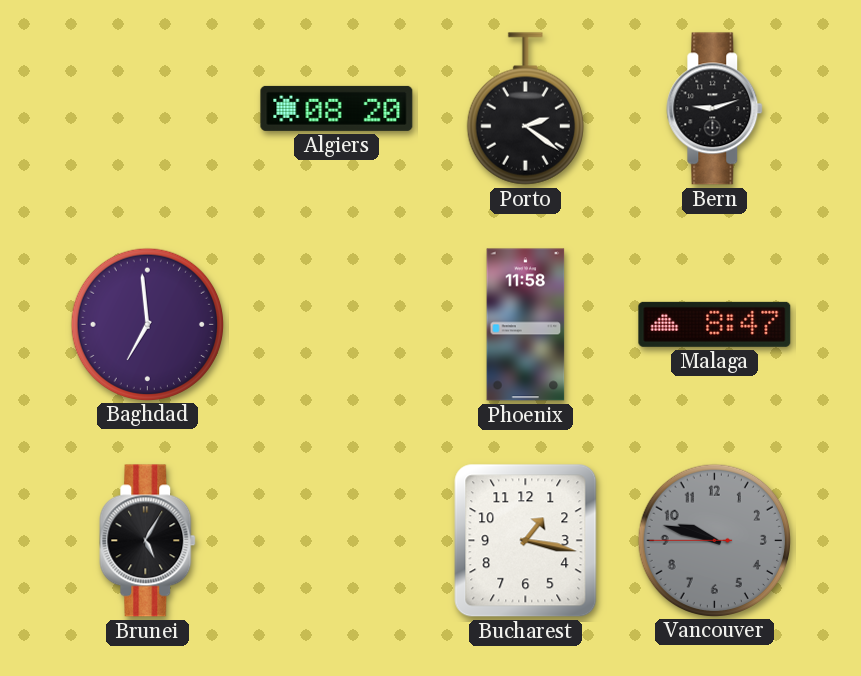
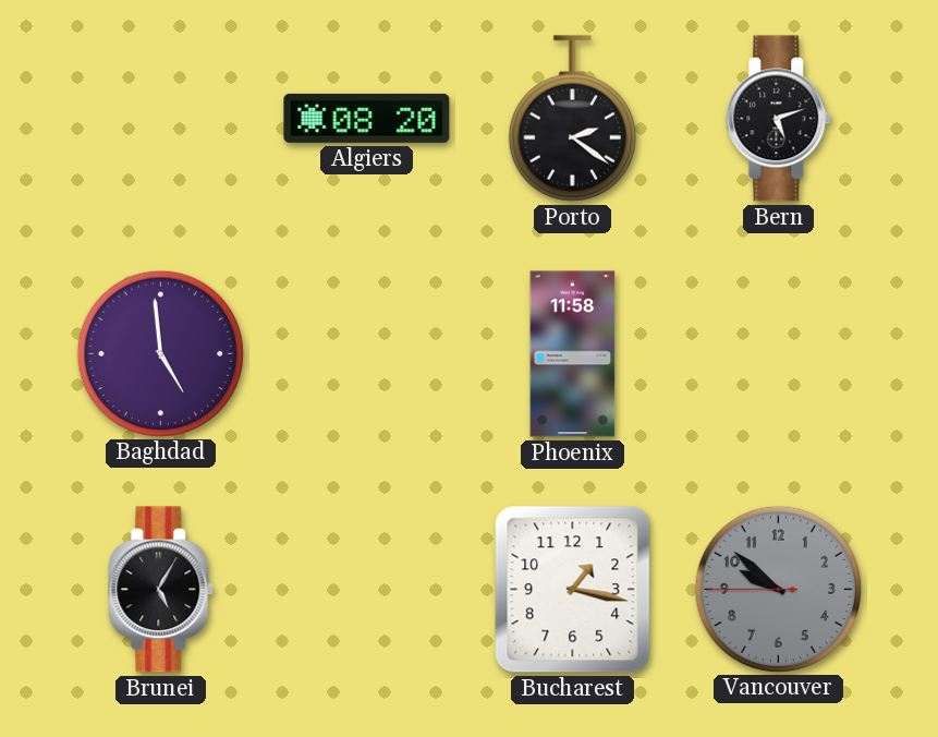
Bern: 9:12 -> 5:12
Baghdad: 6:59 -> 4:59
Malaga: 8:47 -> none
Vancouver: 9:47 -> 9:51
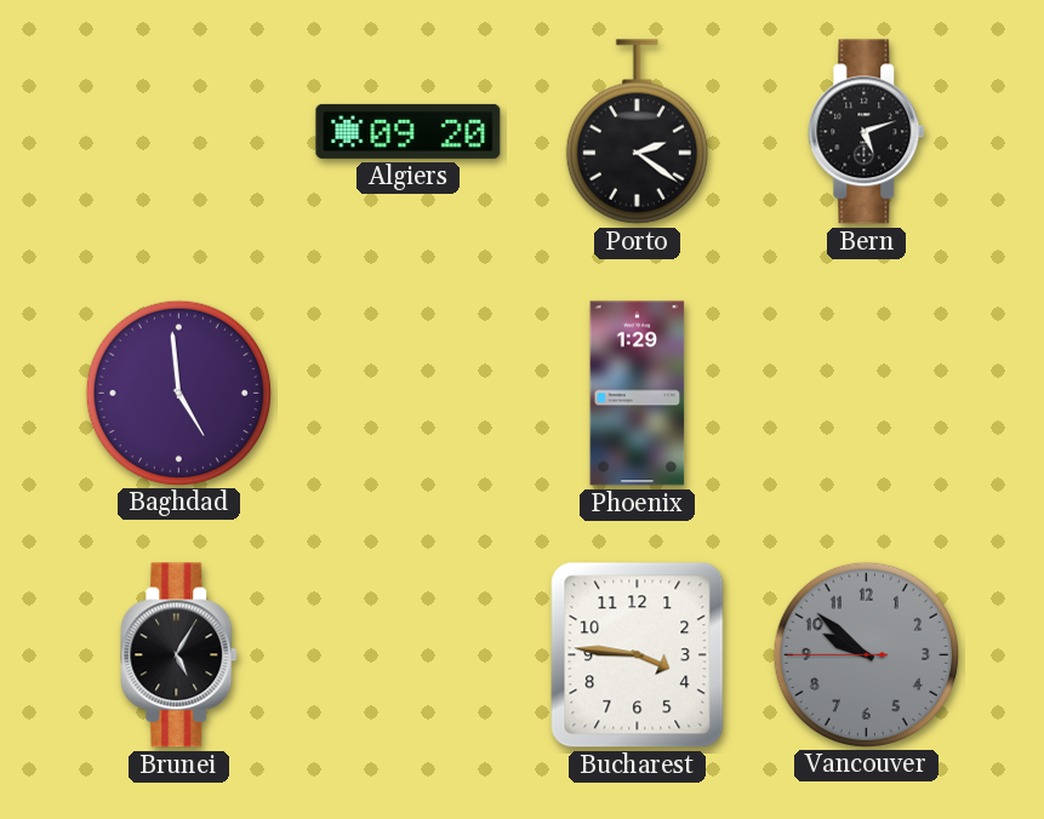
Algiers: 08:20 -> 09:20
Phoenix: 11:58 -> 1:29
Bucharest: 1:17 -> 3:46
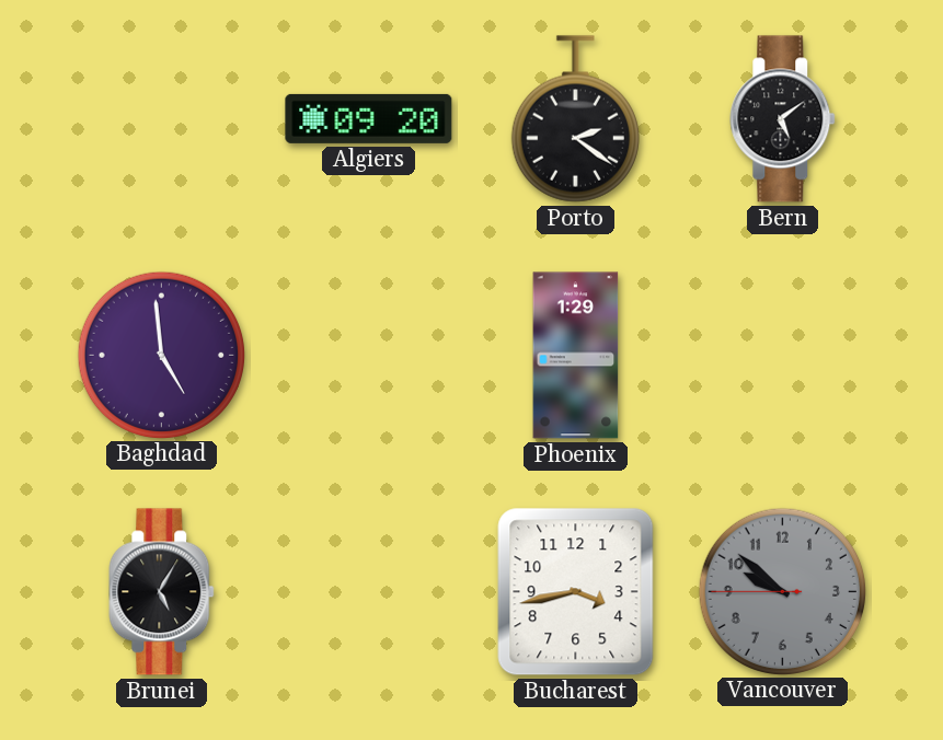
Bern: 5:12 -> 5:09
Bucharest: 3:46 -> 3:43
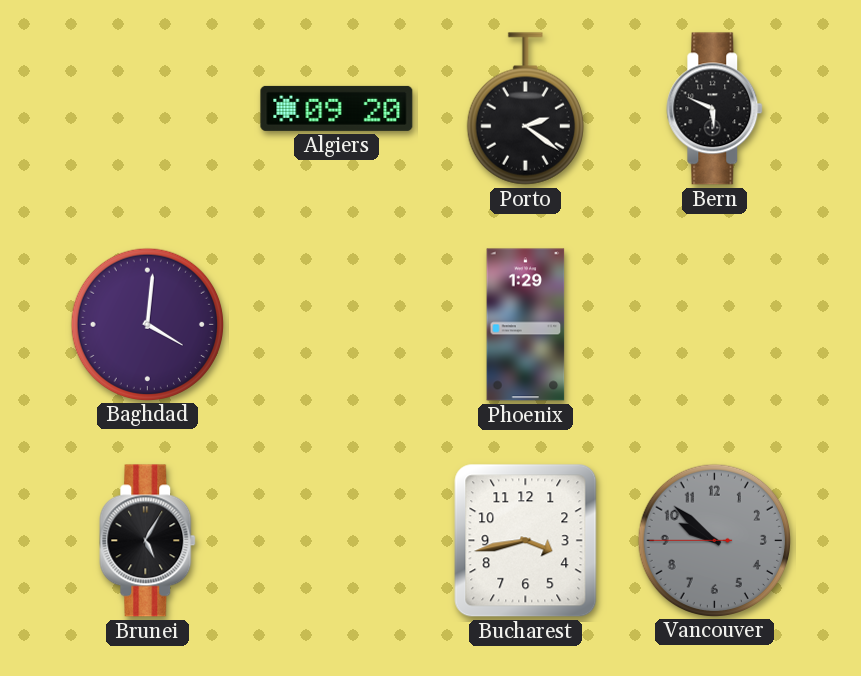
Bern: 5:09 -> 5:49
Baghdad: 4:59 -> 4:01
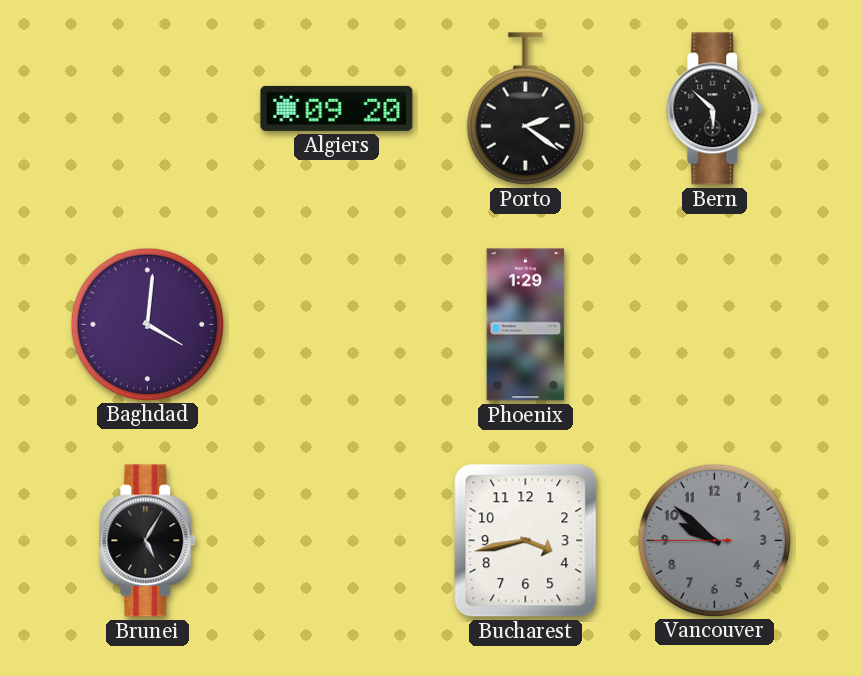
Bern: 5:49 -> 5:52
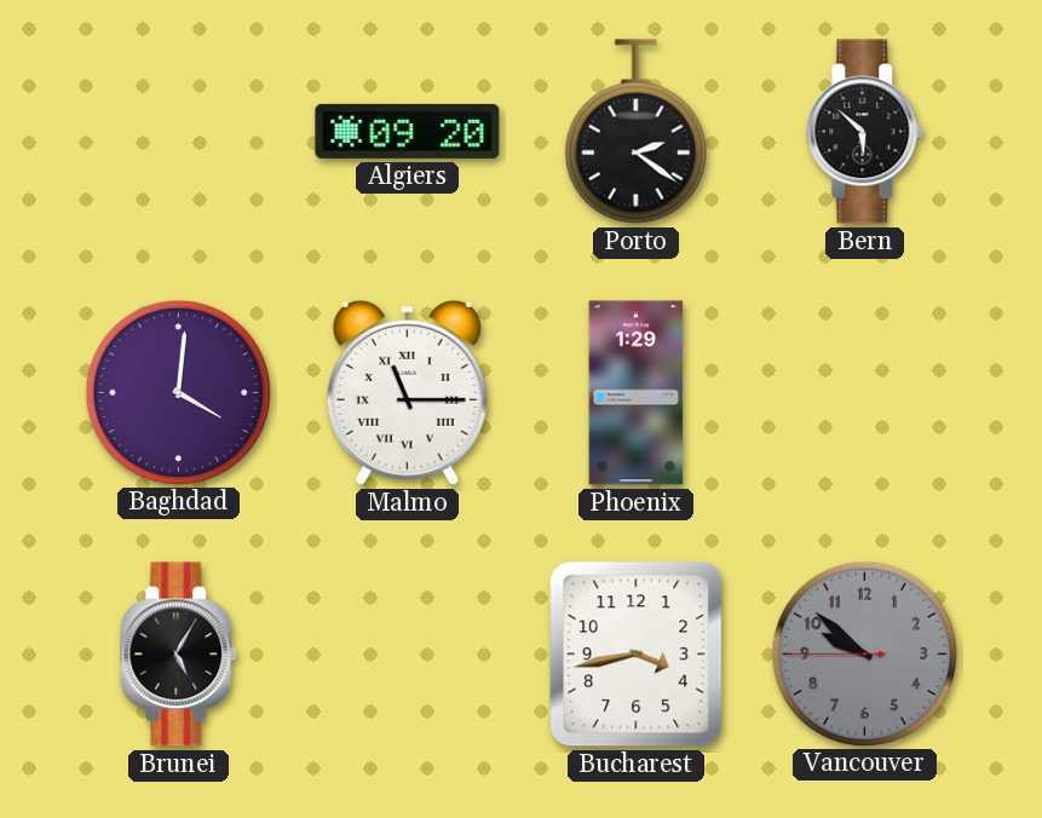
Malmo: none -> 11:15
